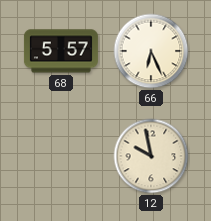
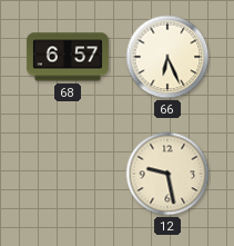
68: 5:57 -> 6:57
12: 9:58 -> 9:28
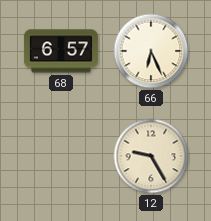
12: 9:28 -> 9:25
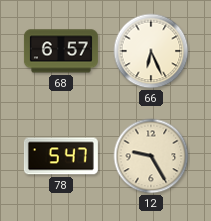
78: none -> 5:47
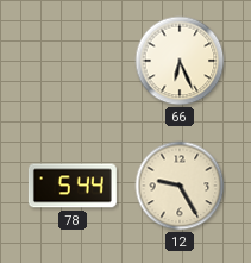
68: 6:57 -> none
78: 5:47 -> 5:44
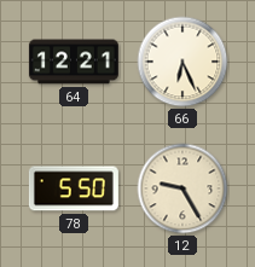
64: none -> 12:21
78: 5:44 -> 5:50
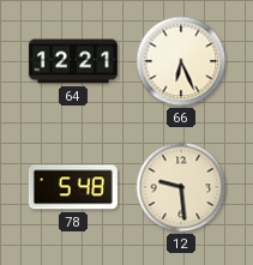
78: 5:50 -> 5:48
12: 9:25 -> 9:29
